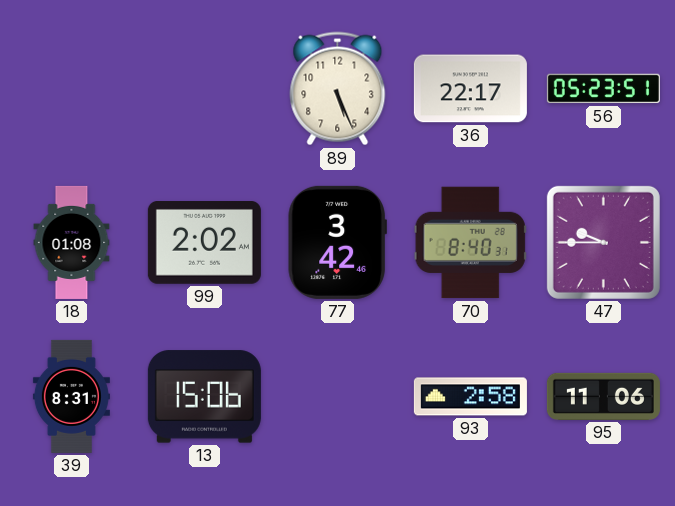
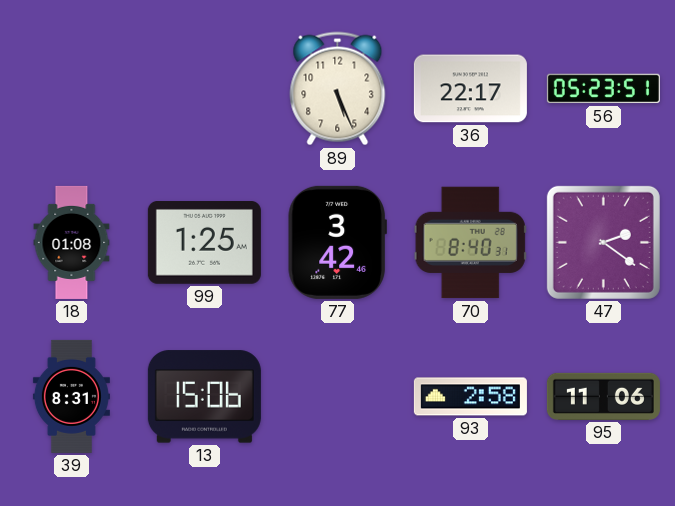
99: 2:02 -> 1:25
47: 9:45 -> 2:21
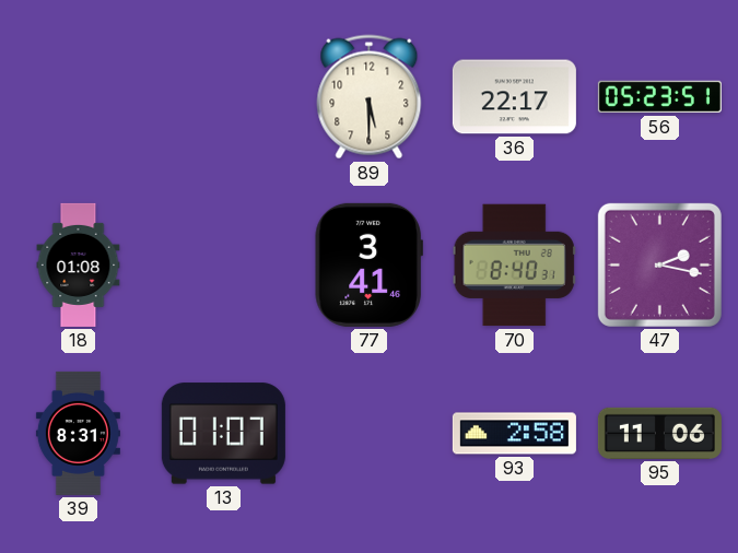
89: 5:26 -> 5:30
99: 1:25 -> none
77: 3:42 -> 3:41
47: 2:21 -> 2:17
13: 15:06 -> 01:07
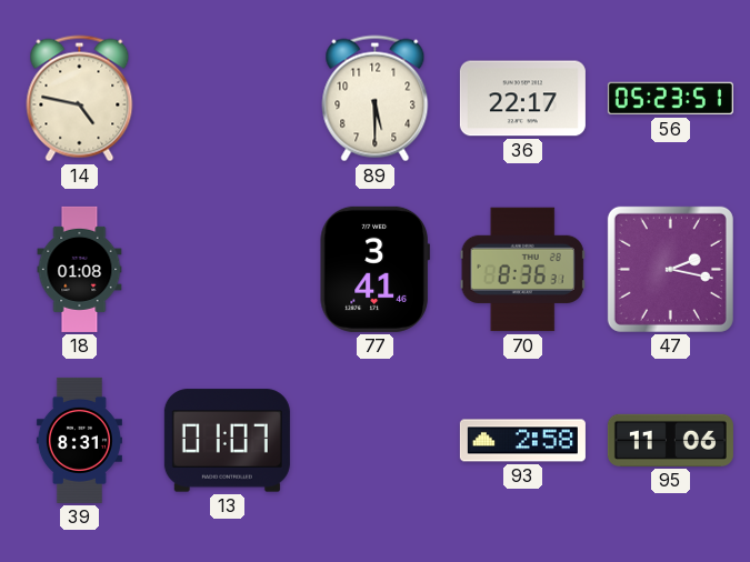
14: none -> 4:47
70: 8:40 -> 8:36
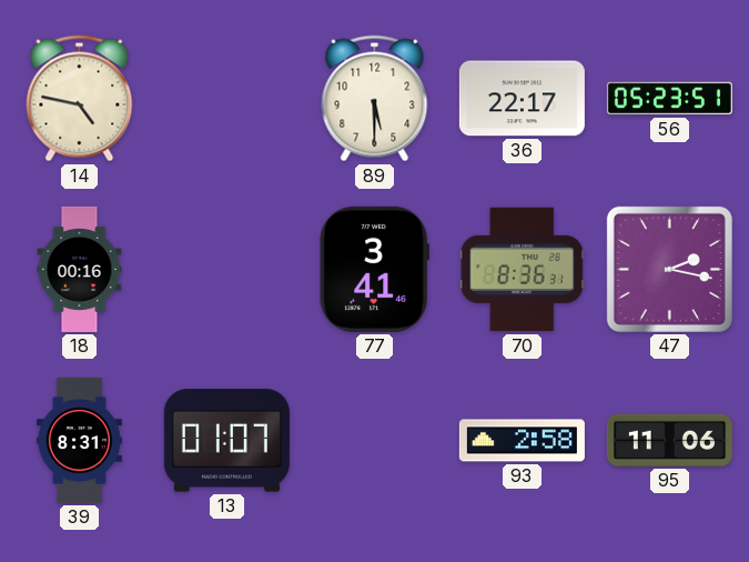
18: 01:08 -> 00:16
